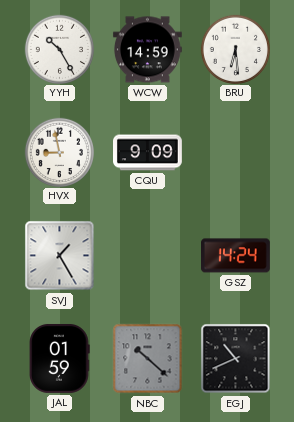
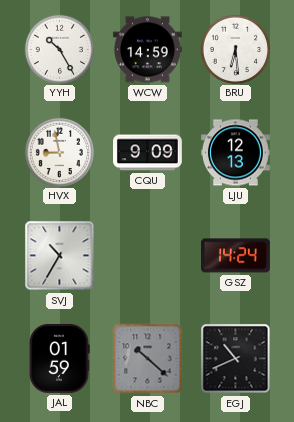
LJU: none -> 12:13
SVJ: 1:25 -> 10:35
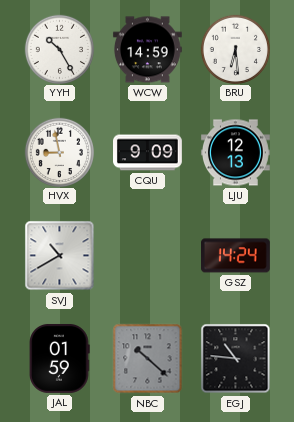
SVJ: 10:35 -> 10:40
EGJ: 10:41 -> 10:46
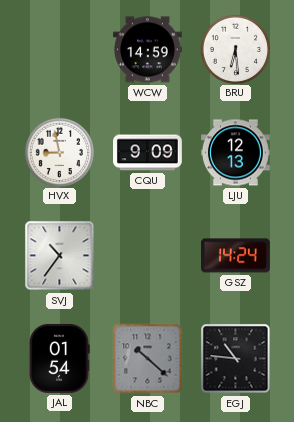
YYH: 10:25 -> none
SVJ: 10:40 -> 10:36
JAL: 01:59 -> 01:54
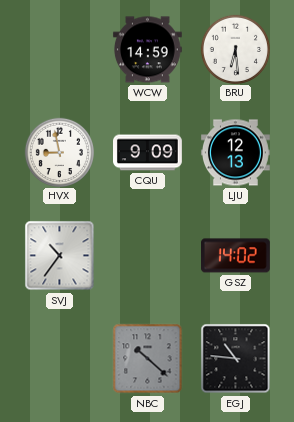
GSZ: 14:24 -> 14:02
JAL: 01:54 -> none
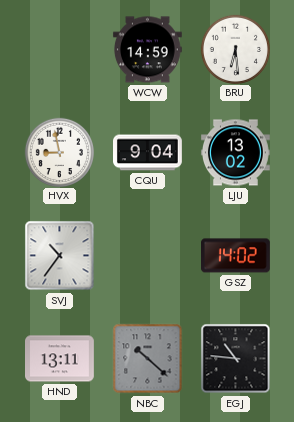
CQU: 9:09 -> 9:04
LJU: 12:13 -> 13:02
HND: none -> 13:11
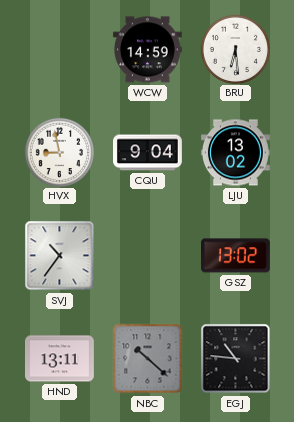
GSZ: 14:02 -> 13:02
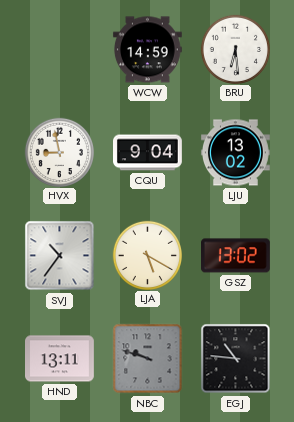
LJA: none -> 5:20
NBC: 10:22 -> 9:48
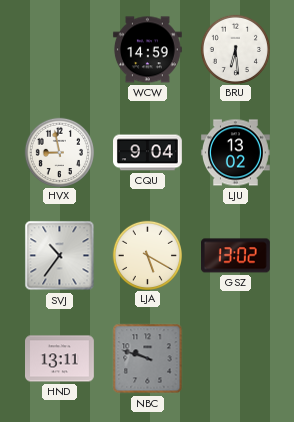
EGJ: 10:46 -> none
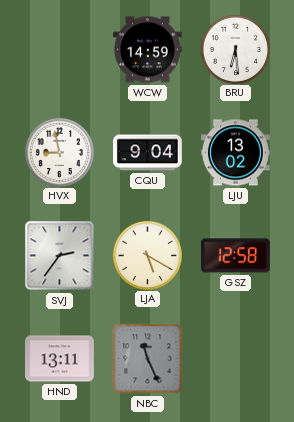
SVJ: 10:36 -> 2:36
GSZ: 13:02 -> 12:58
NBC: 9:48 -> 11:26
